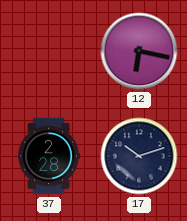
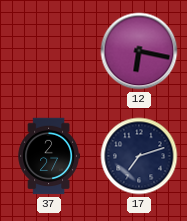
37: 2:28 -> 2:27
17: 10:12 -> 7:12
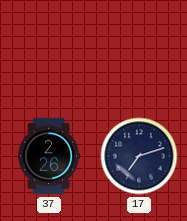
12: 6:17 -> none
37: 2:27 -> 2:26
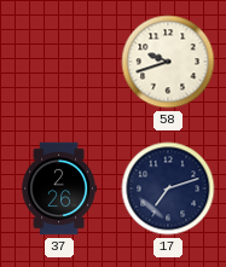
58: none -> 9:42
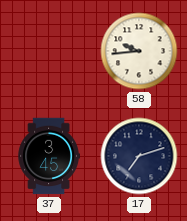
58: 9:42 -> 9:44
37: 2:26 -> 3:45
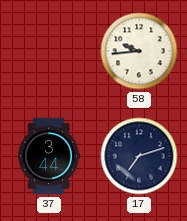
37: 3:45 -> 3:44
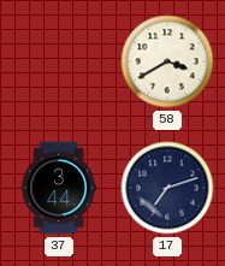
58: 9:44 -> 3:40
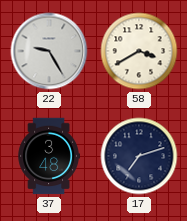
22: none -> 9:25
37: 3:44 -> 3:48
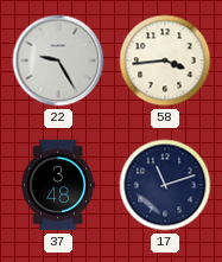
58: 3:40 -> 3:44
17: 7:12 -> 11:12
